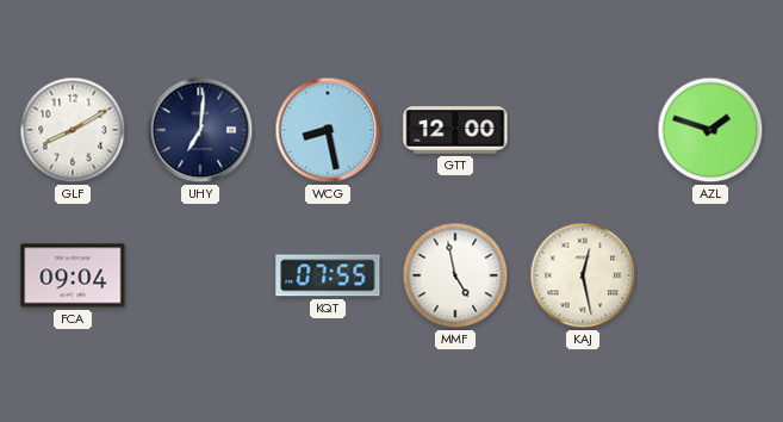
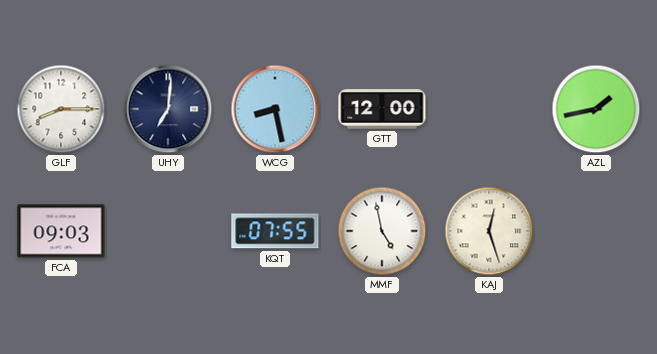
GLF: 8:10 -> 8:15
AZL: 1:48 -> 1:43
FCA: 09:04 -> 09:03
KAJ: 12:28 -> 12:27
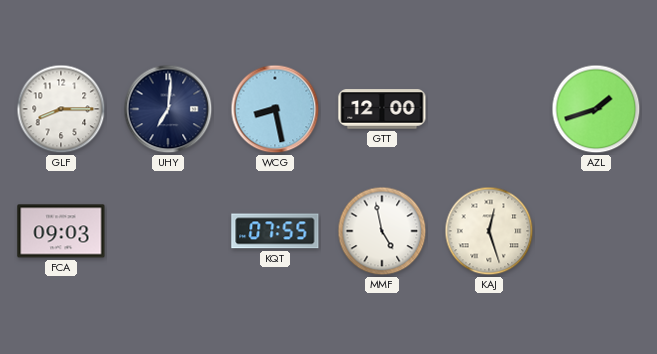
AZL: 1:43 -> 1:42
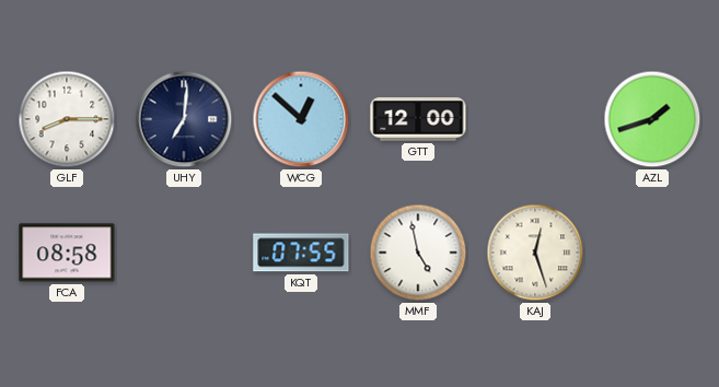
WCG: 8:28 -> 12:52
FCA: 09:03 -> 08:58
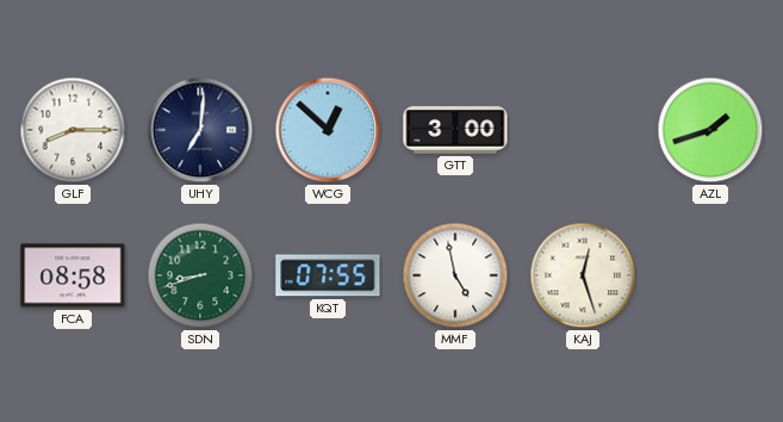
GTT: 12:00 -> 3:00
SDN: none -> 8:42
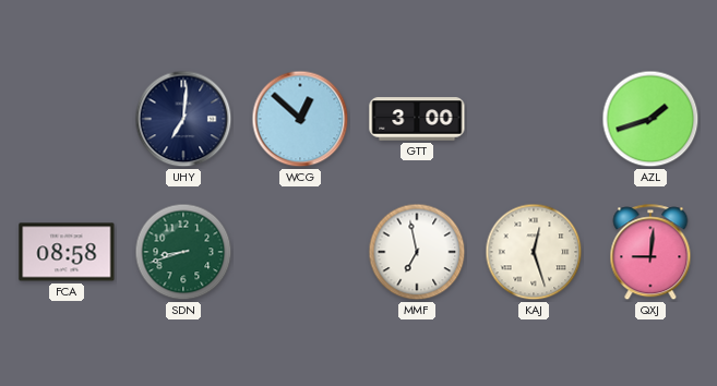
GLF: 8:15 -> none
KQT: 07:55 -> none
MMF: 4:58 -> 6:58
QXJ: none -> 9:01
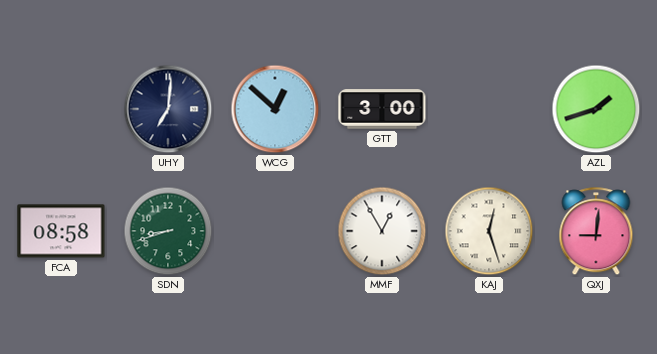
MMF: 6:58 -> 12:55
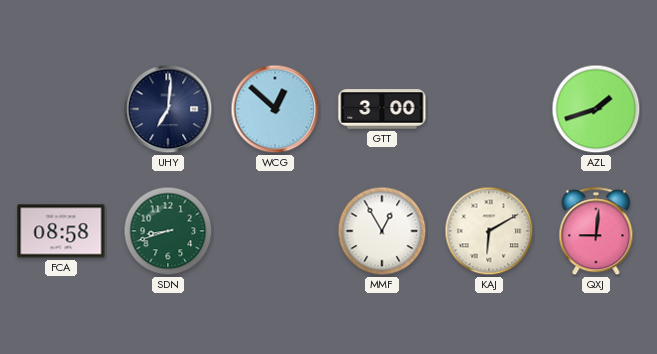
KAJ: 12:27 -> 6:10
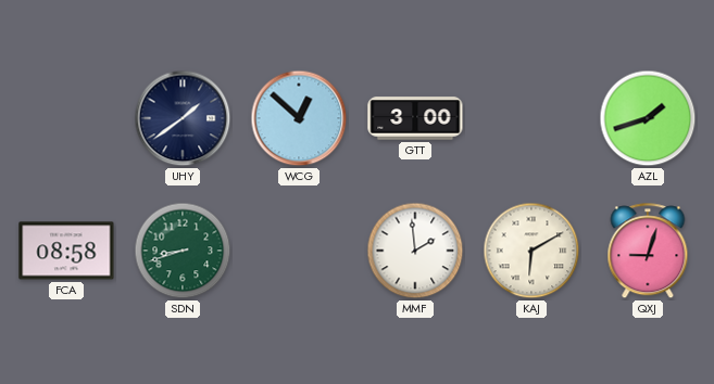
UHY: 7:01 -> 1:39
MMF: 12:55 -> 1:59
QXJ: 9:01 -> 9:03
